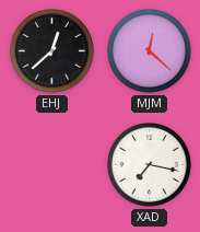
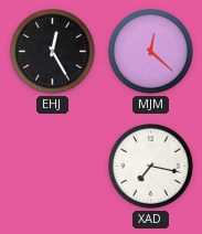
EHJ: 12:38 -> 12:25
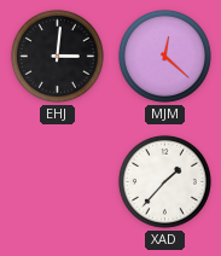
EHJ: 12:25 -> 3:01
XAD: 7:17 -> 1:37
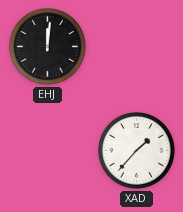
EHJ: 3:01 -> 12:01
MJM: 12:22 -> none
